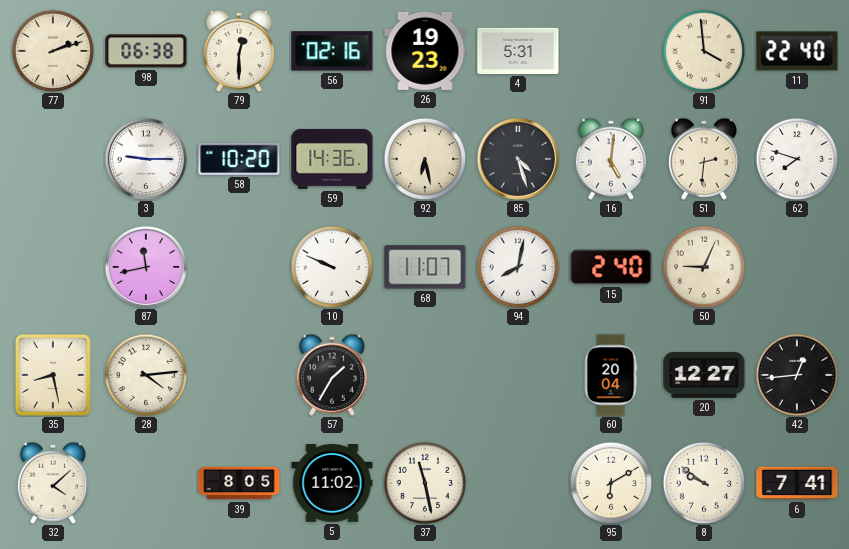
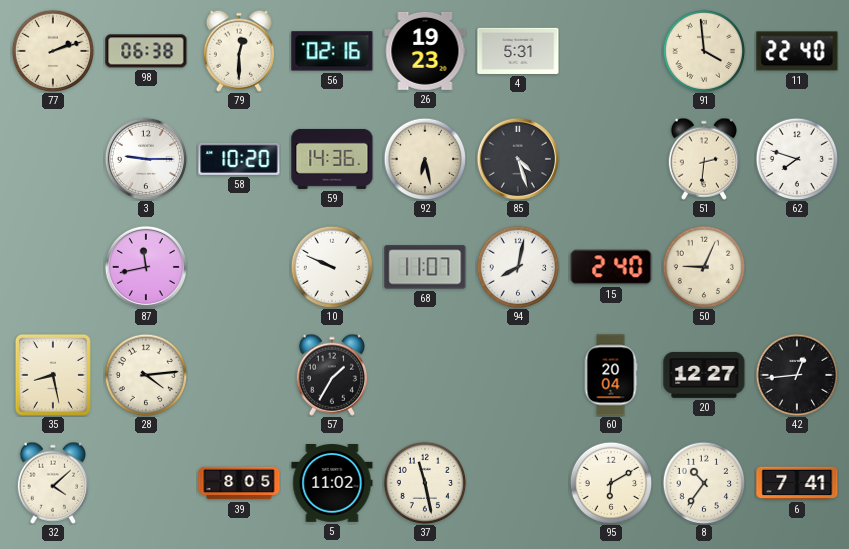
16: 5:01 -> none
8: 9:51 -> 10:36
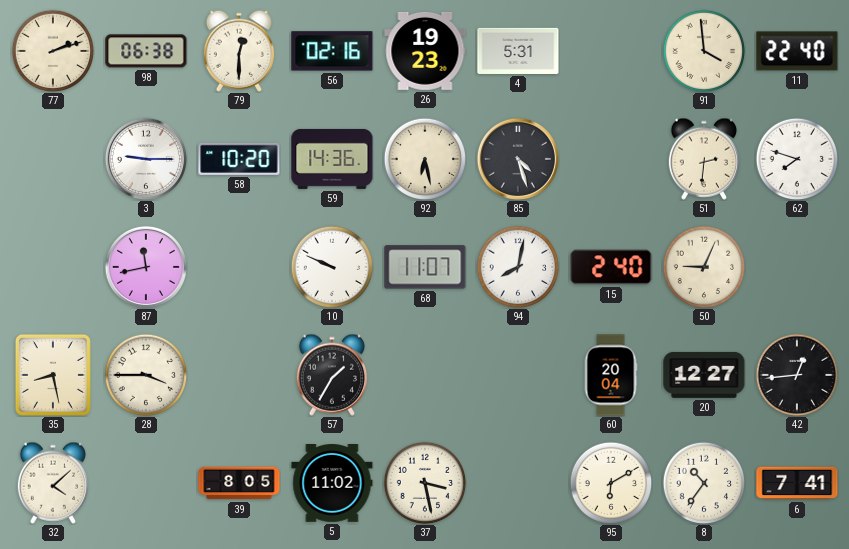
28: 4:14 -> 3:45
37: 11:28 -> 3:28
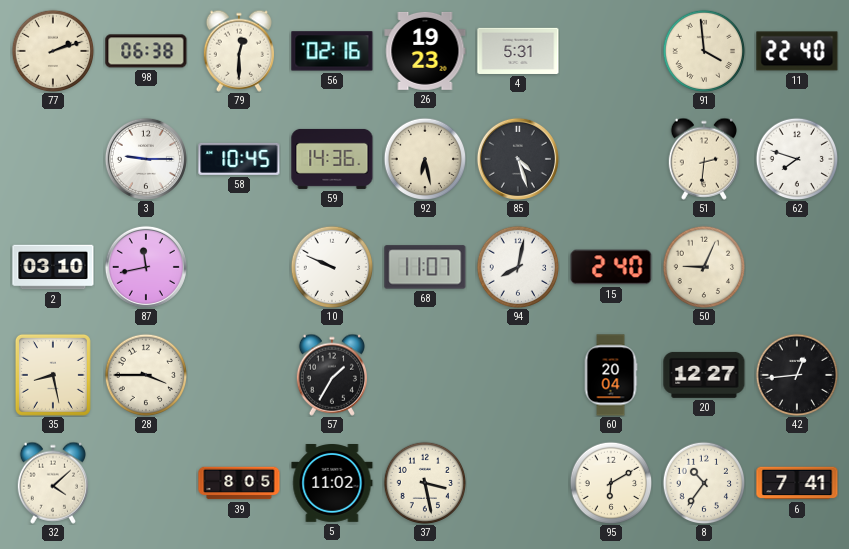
58: 10:20 -> 10:45
2: none -> 03:10
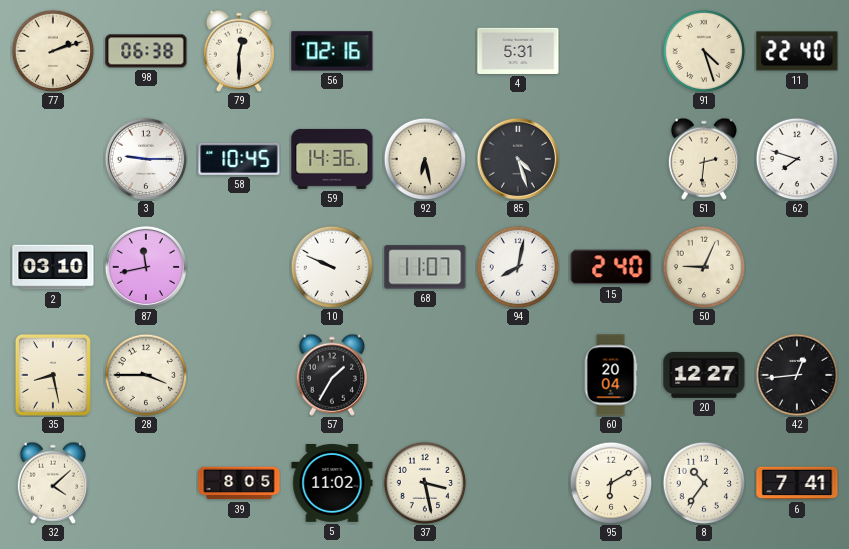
26: 19:23 -> none
91: 3:59 -> 4:27
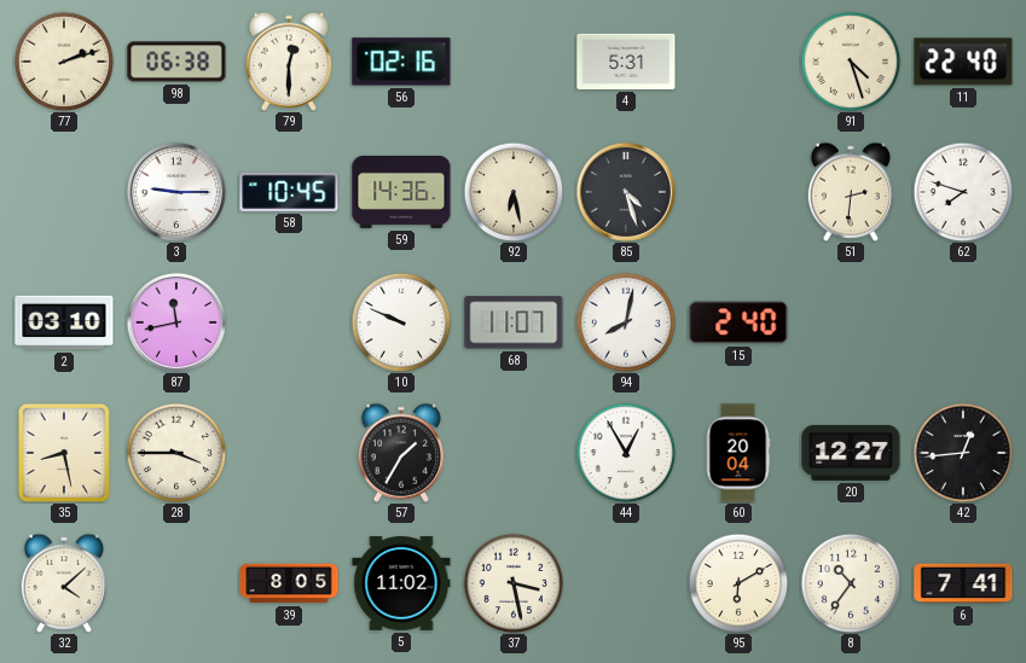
50: 9:04 -> none
44: none -> 12:55
